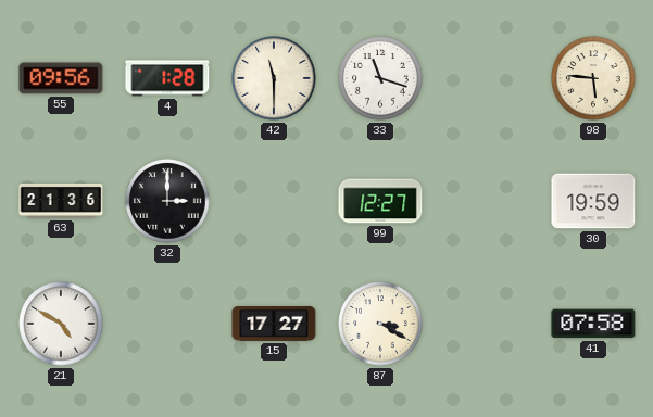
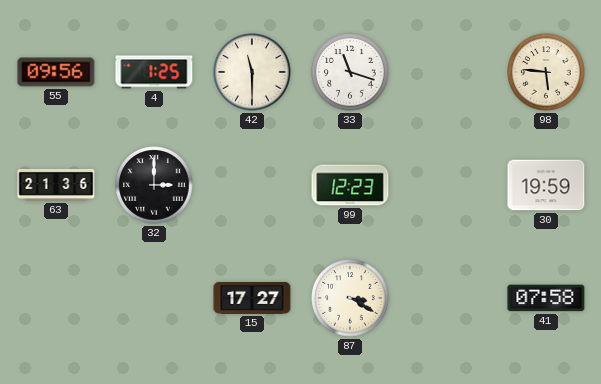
4: 1:28 -> 1:25
99: 12:27 -> 12:23
21: 4:50 -> none
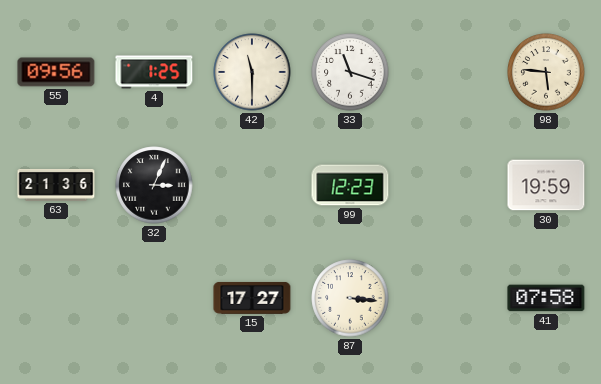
32: 3:00 -> 3:04
87: 3:20 -> 3:16
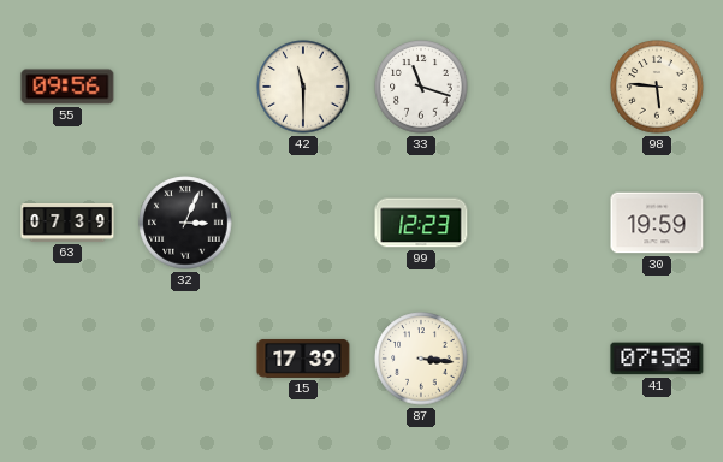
4: 1:25 -> none
63: 21:36 -> 07:39
15: 17:27 -> 17:39
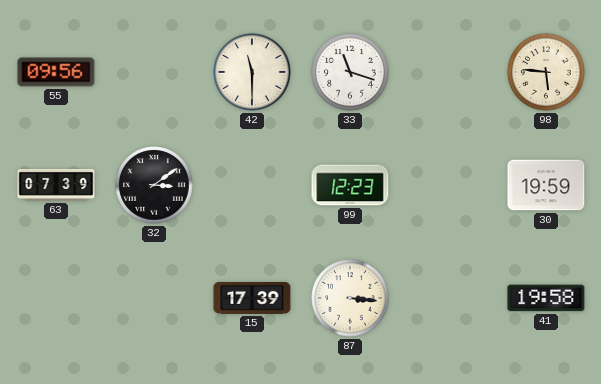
32: 3:04 -> 3:09
41: 07:58 -> 19:58
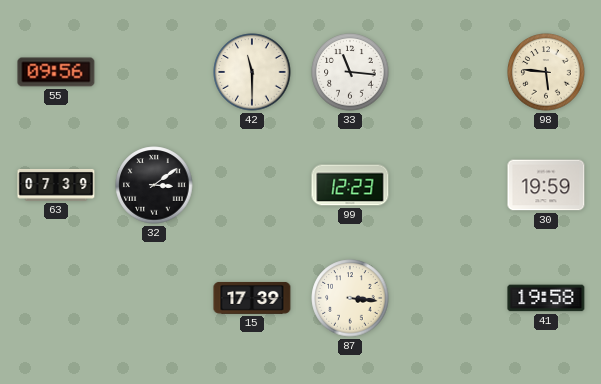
33: 11:18 -> 11:16
